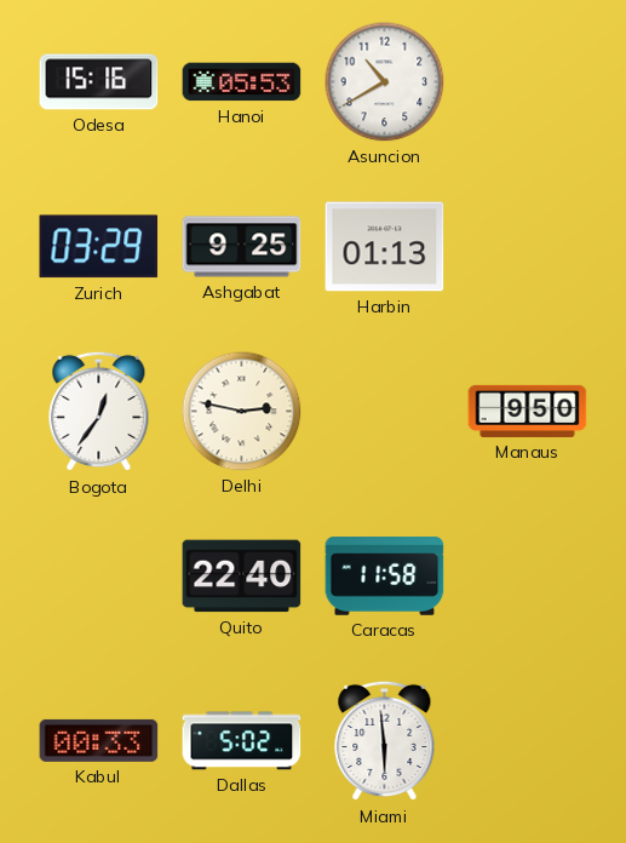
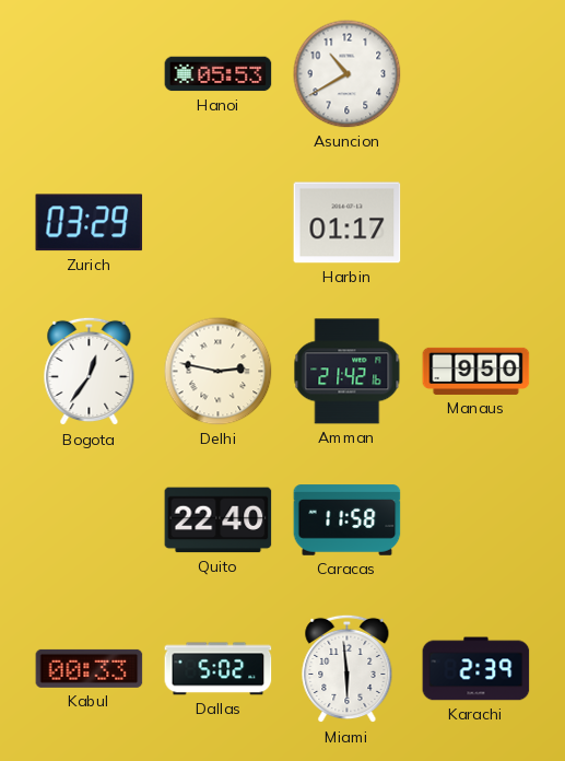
Odesa: 15:16 -> none
Ashgabat: 9:25 -> none
Harbin: 01:13 -> 01:17
Amman: none -> 21:42
Karachi: none -> 2:39
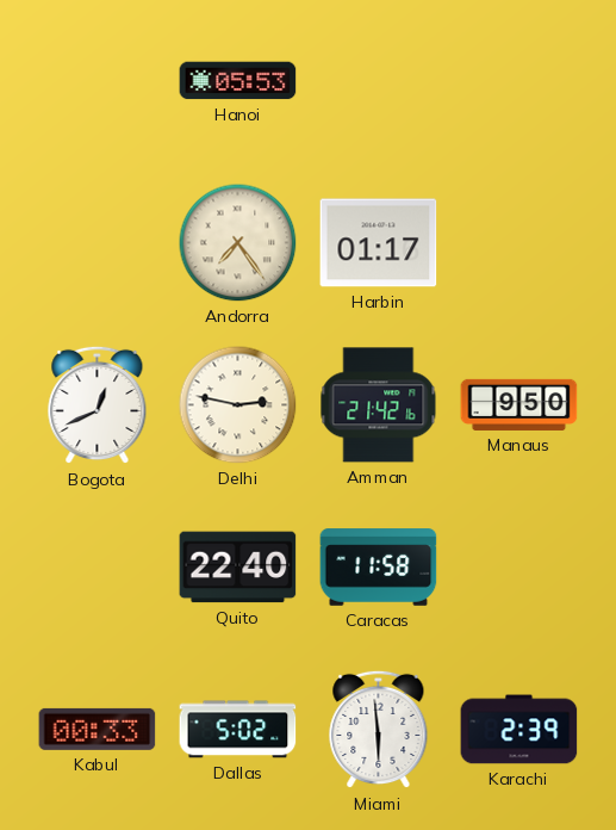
Asuncion: 10:40 -> none
Zurich: 03:29 -> none
Andorra: none -> 7:24
Bogota: 12:36 -> 12:41
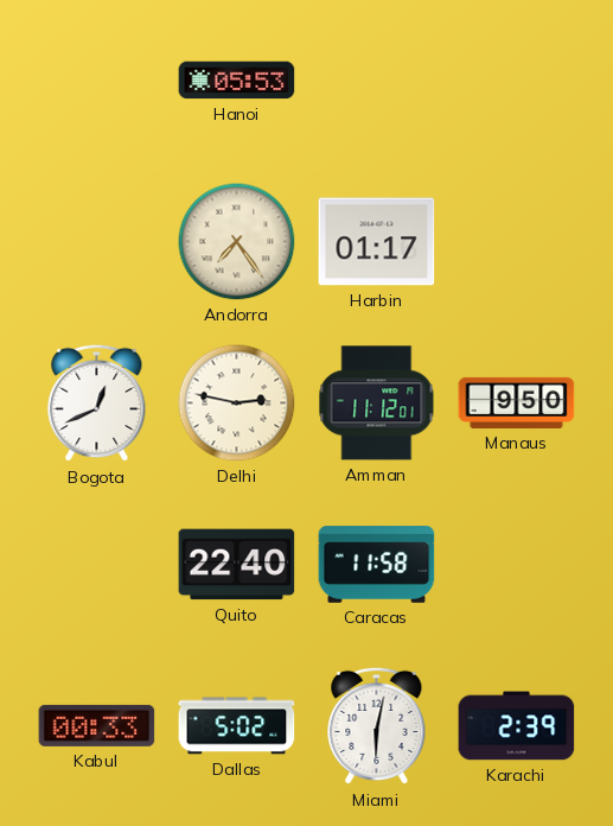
Amman: 21:42 -> 11:12
Miami: 5:59 -> 6:02
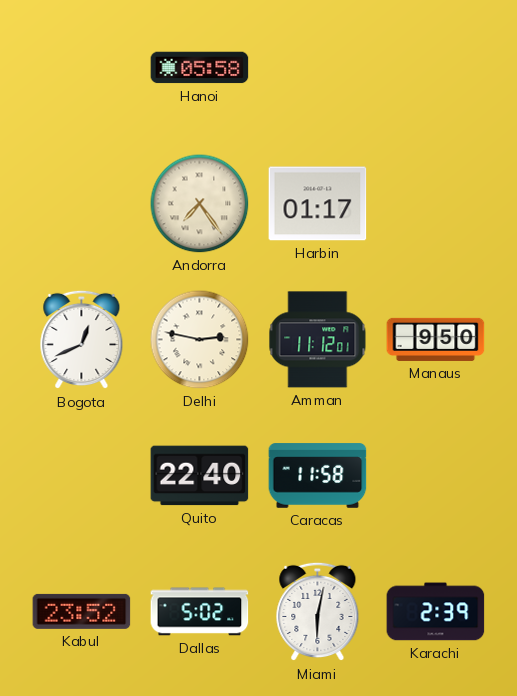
Hanoi: 05:53 -> 05:58
Kabul: 00:33 -> 23:52
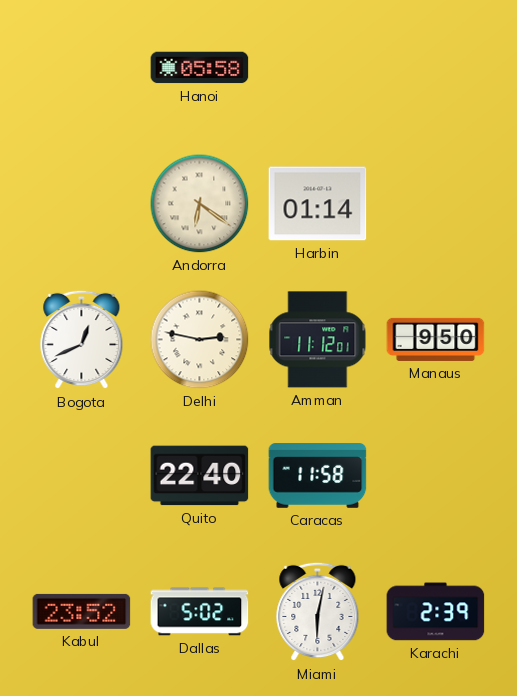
Andorra: 7:24 -> 6:21
Harbin: 01:17 -> 01:14
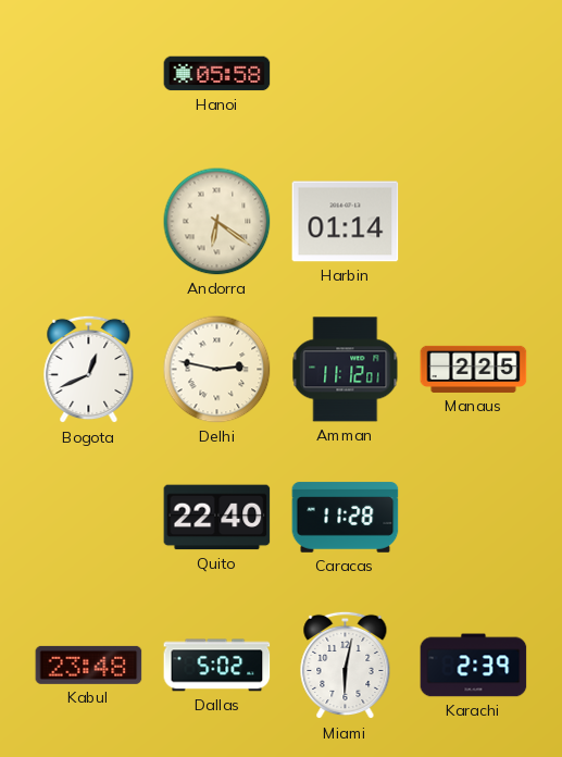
Manaus: 9:50 -> 2:25
Caracas: 11:58 -> 11:28
Kabul: 23:52 -> 23:48
